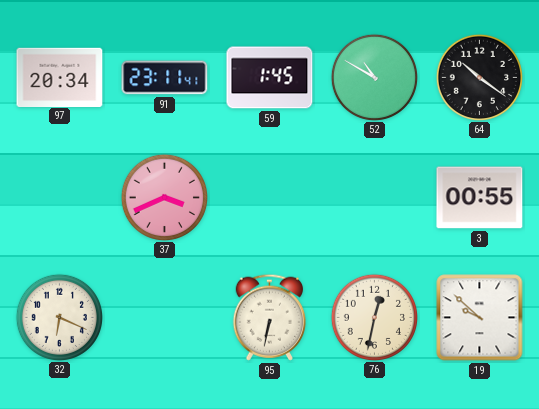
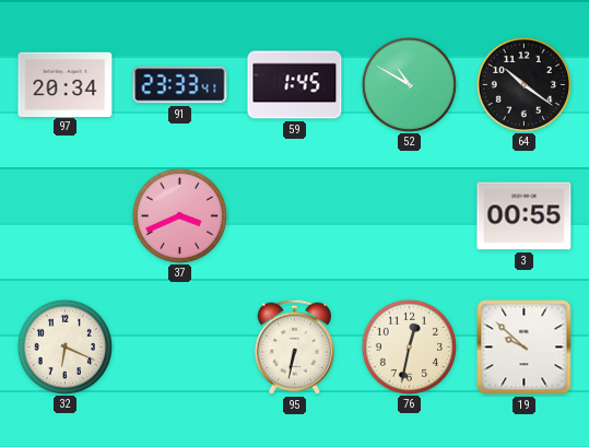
91: 23:11 -> 23:33
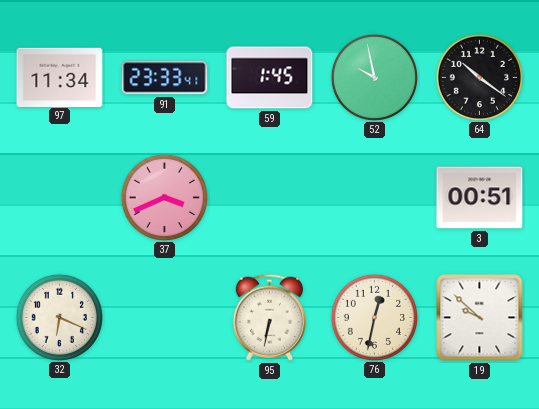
97: 20:34 -> 11:34
52: 10:50 -> 9:58
3: 00:55 -> 00:51
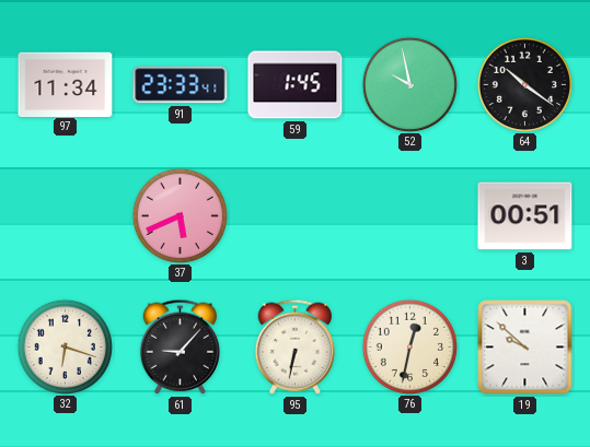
37: 3:41 -> 5:41
32: 6:19 -> 6:18
61: none -> 9:07
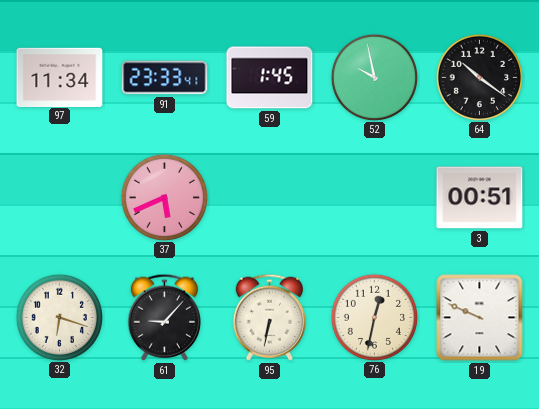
19: 9:52 -> 9:49
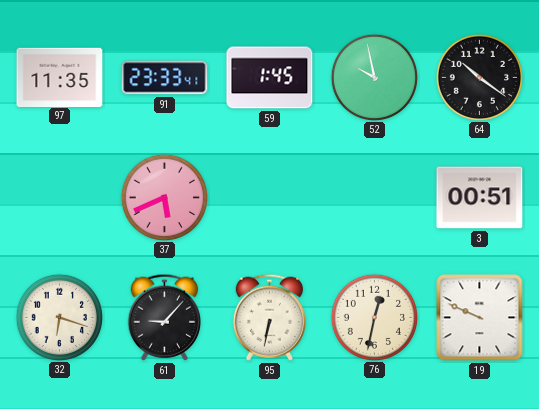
97: 11:34 -> 11:35
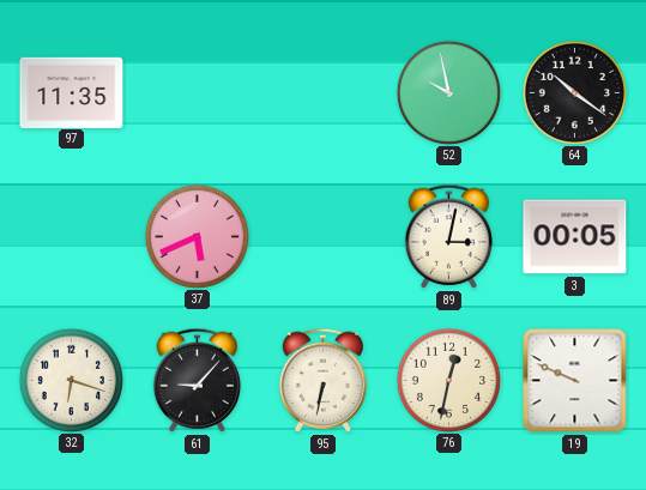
91: 23:33 -> none
59: 1:45 -> none
89: none -> 3:02
3: 00:51 -> 00:05
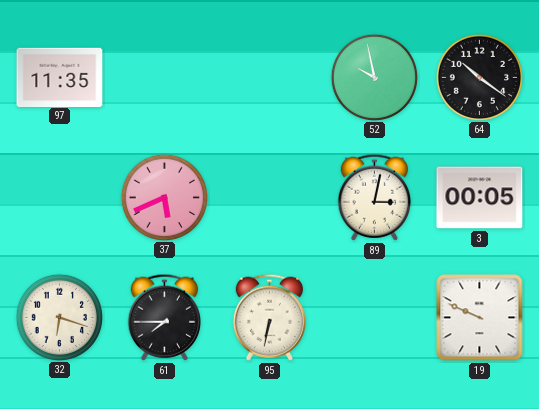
61: 9:07 -> 7:45
76: 12:32 -> none
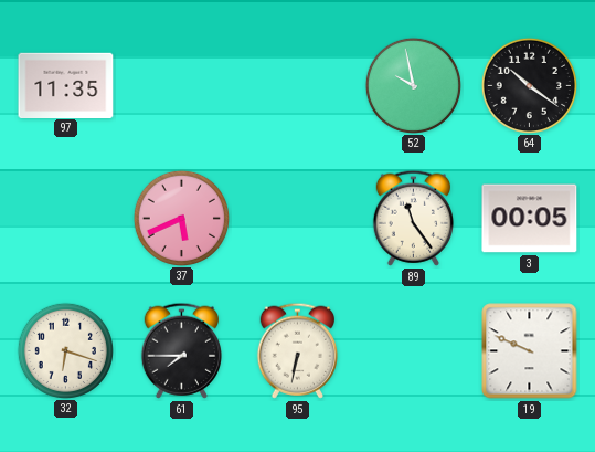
89: 3:02 -> 11:24
